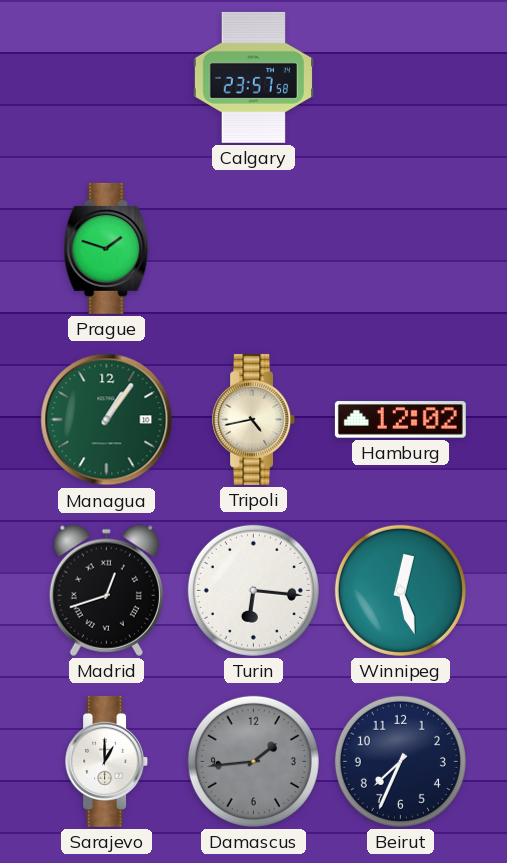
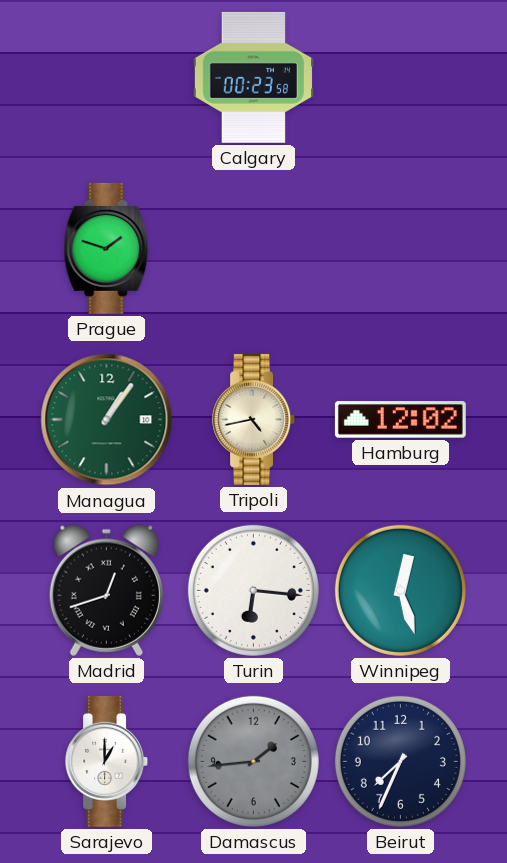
Calgary: 23:57 -> 00:23
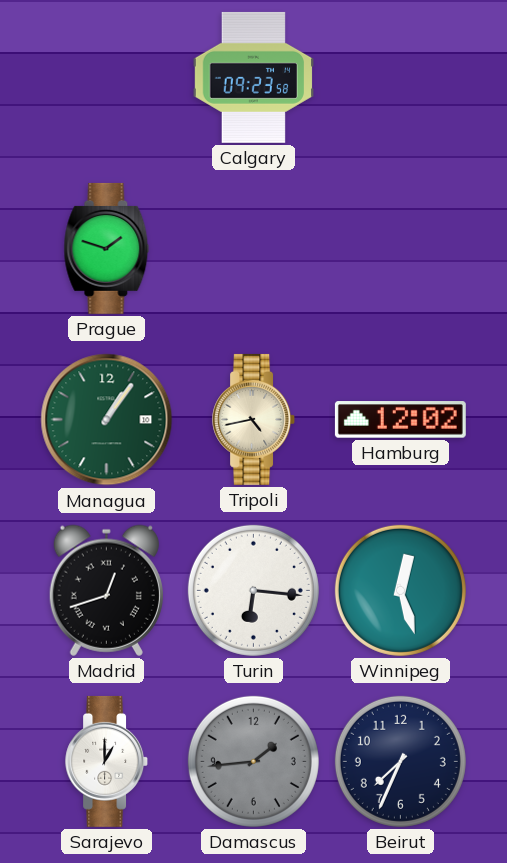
Calgary: 00:23 -> 09:23
